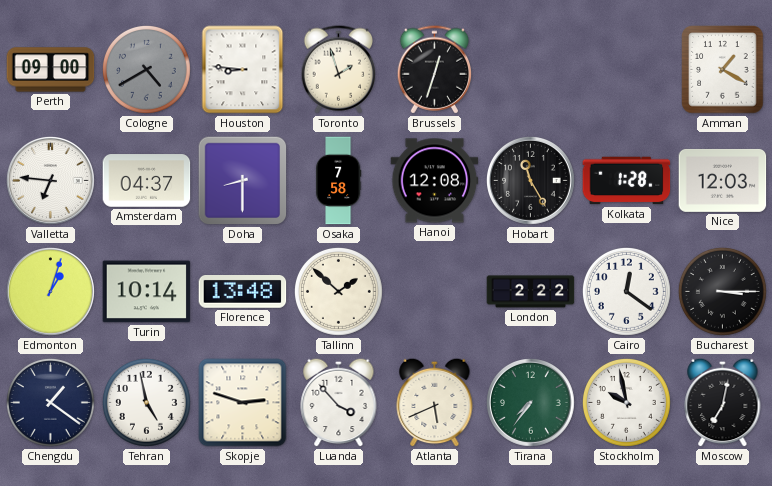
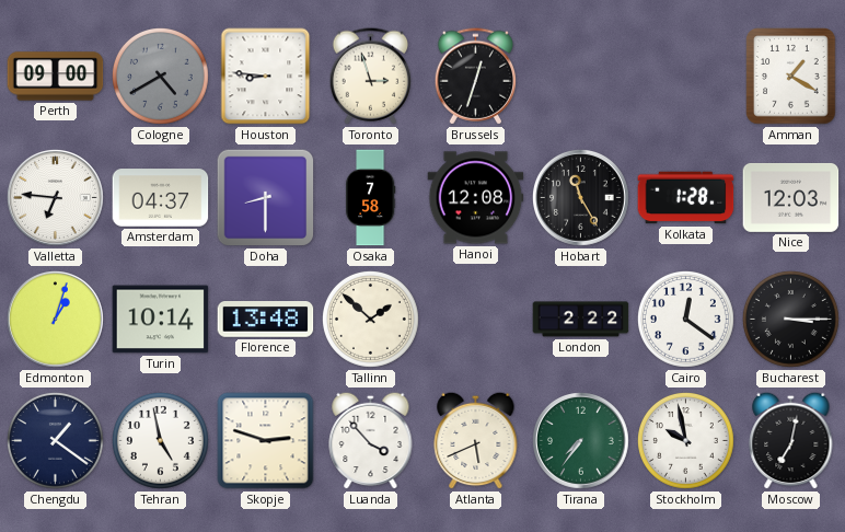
Toronto: 1:57 -> 2:57
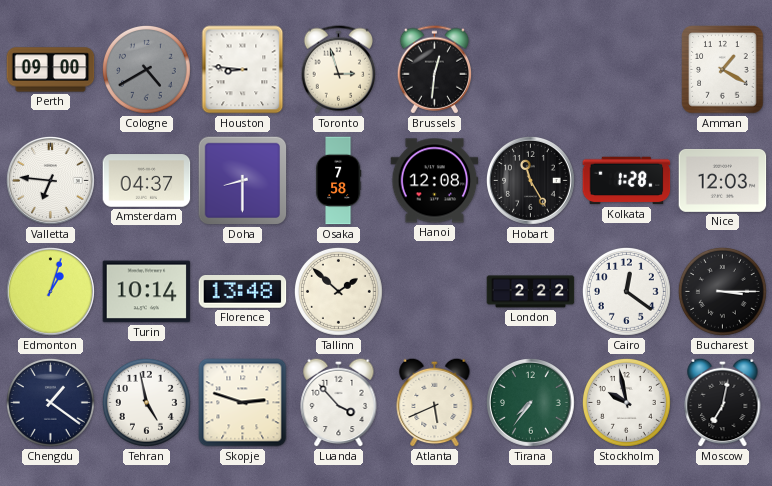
Brussels: 12:33 -> 12:31
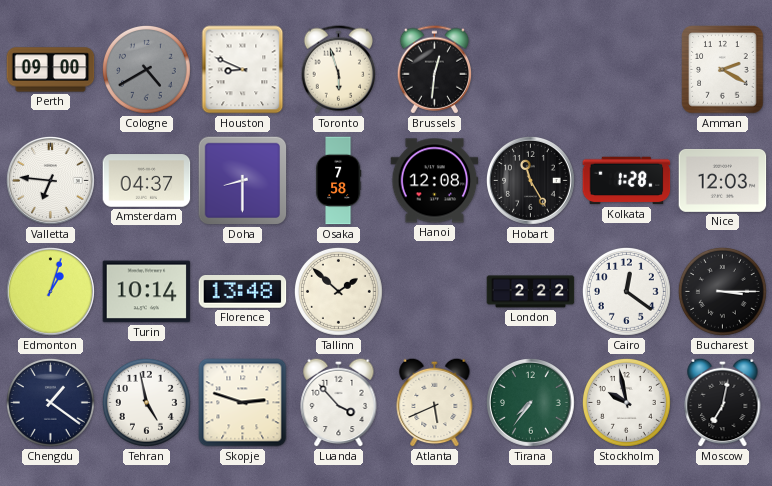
Houston: 8:46 -> 8:49
Toronto: 2:57 -> 5:57
Amman: 1:20 -> 2:20
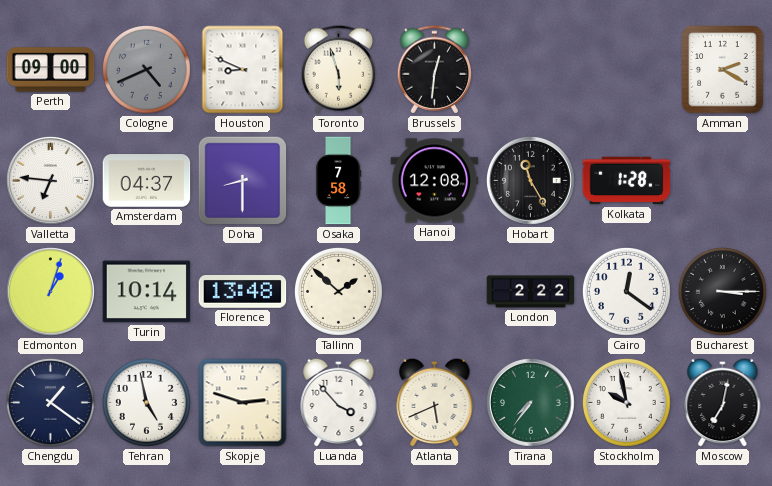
Cologne: 4:40 -> 4:41
Nice: 12:03 -> none
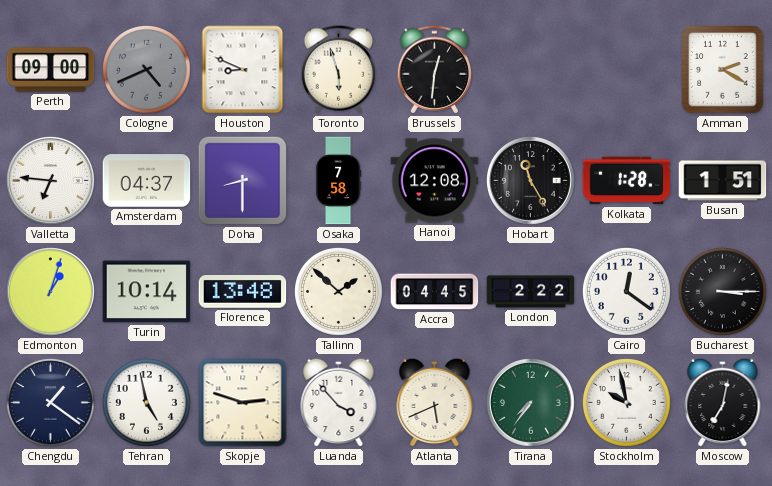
Busan: none -> 1:51
Accra: none -> 04:45
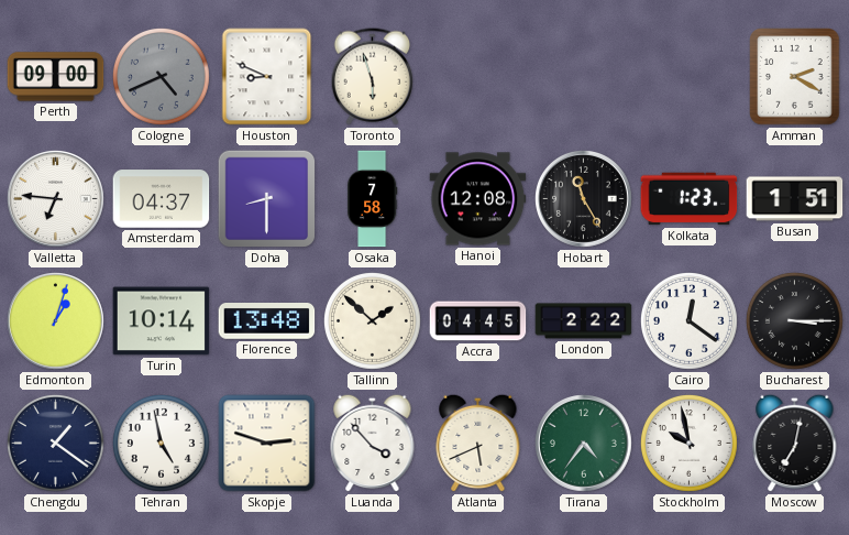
Brussels: 12:31 -> none
Kolkata: 1:28 -> 1:23
Tirana: 7:36 -> 4:36
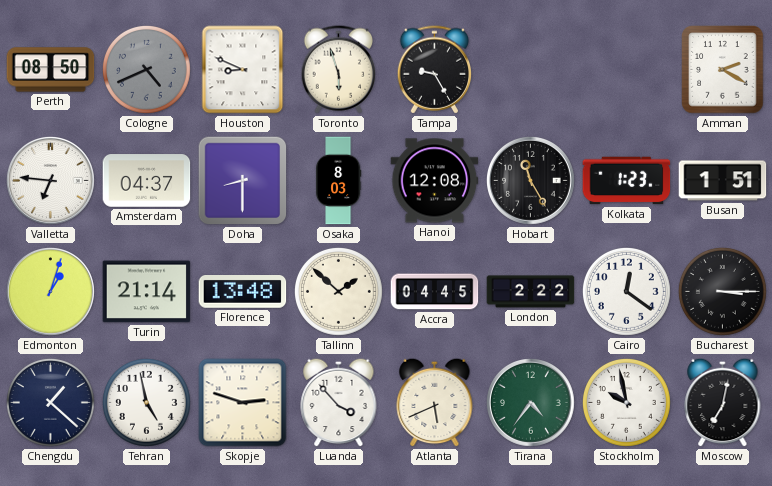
Perth: 09:00 -> 08:50
Tampa: none -> 9:25
Osaka: 7:58 -> 8:03
Turin: 10:14 -> 21:14
Chengdu: 1:21 -> 1:22
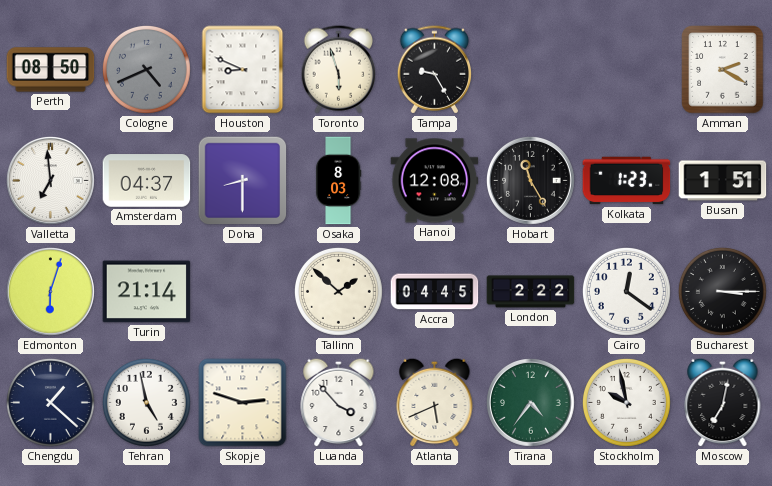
Valletta: 6:46 -> 6:59
Edmonton: 1:03 -> 6:03
Florence: 13:48 -> none
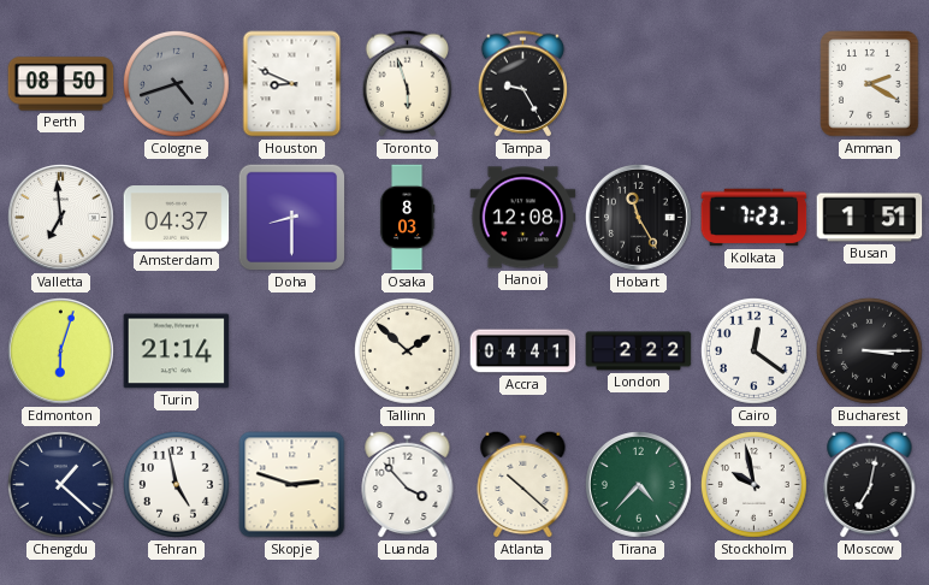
Cologne: 4:41 -> 4:42
Kolkata: 1:23 -> 7:23
Accra: 04:45 -> 04:41
Atlanta: 5:41 -> 10:22
Tirana: 4:36 -> 4:37
